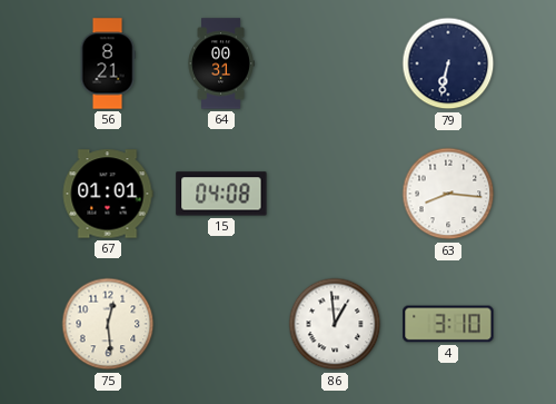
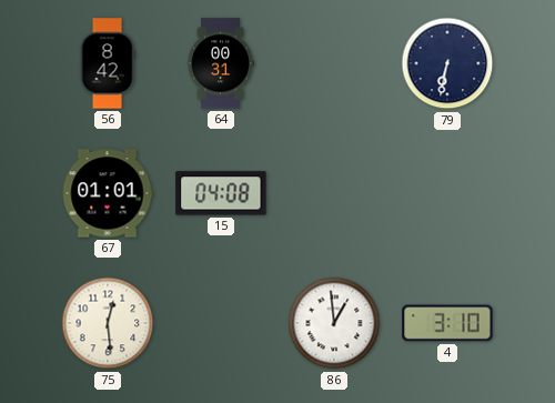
56: 8:21 -> 8:42
63: 8:16 -> none
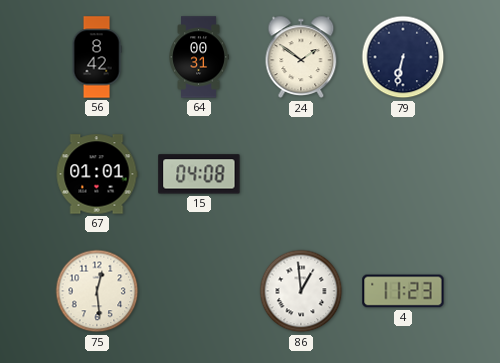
24: none -> 1:51
4: 3:10 -> 11:23
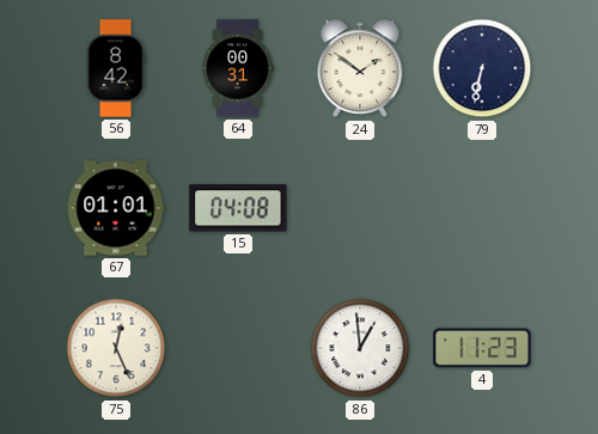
75: 12:29 -> 12:26
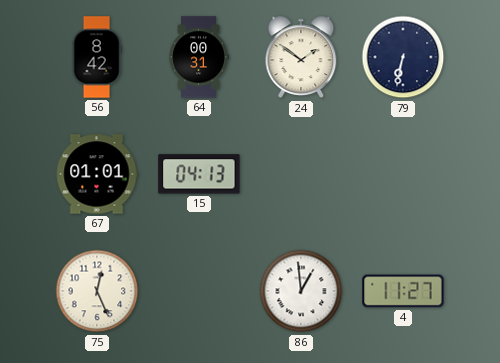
15: 04:08 -> 04:13
4: 11:23 -> 11:27
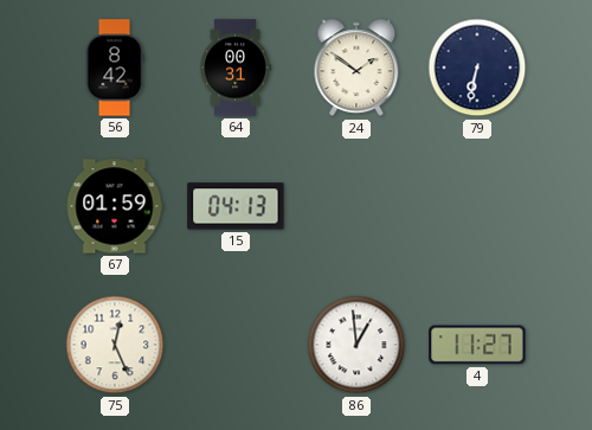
67: 01:01 -> 01:59
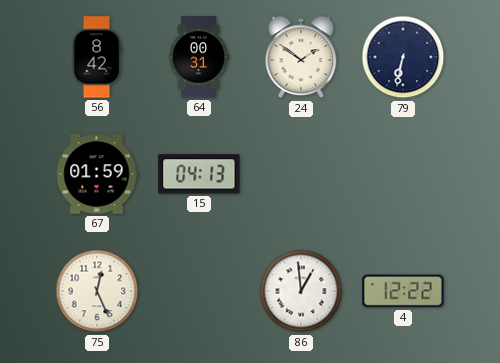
4: 11:27 -> 12:22
